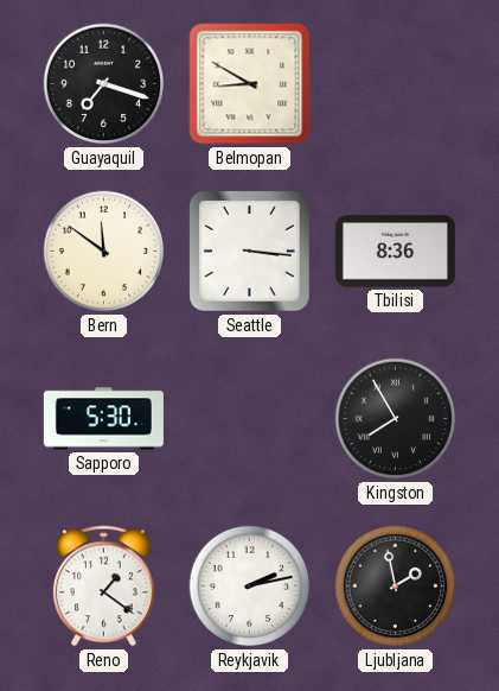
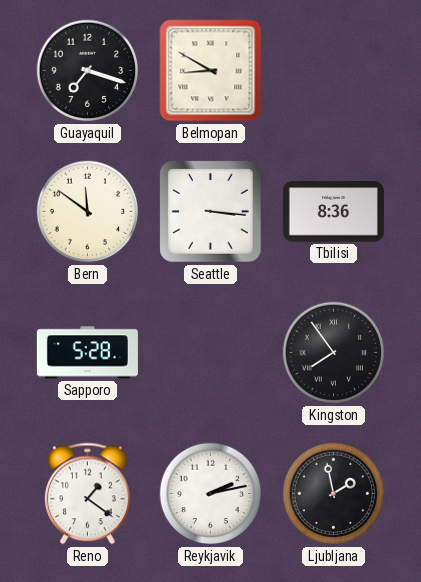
Sapporo: 5:30 -> 5:28
Kingston: 7:55 -> 7:54
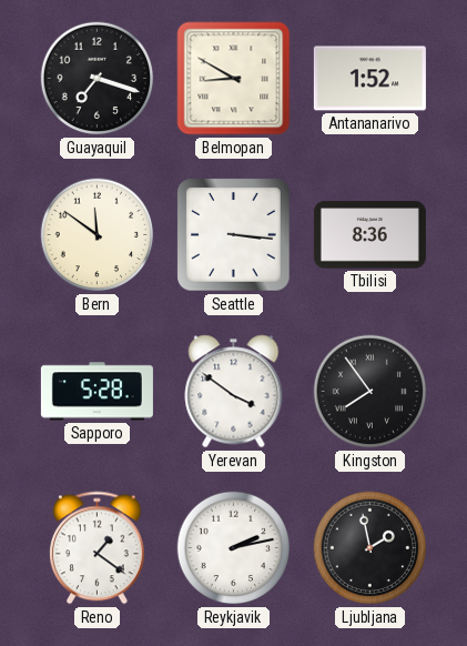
Antananarivo: none -> 1:52
Yerevan: none -> 3:51
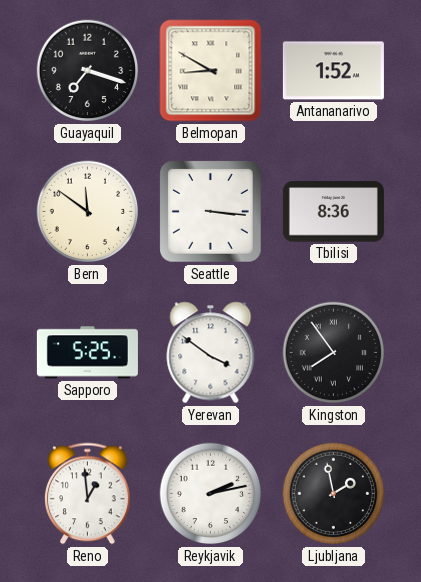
Sapporo: 5:28 -> 5:25
Reno: 1:21 -> 12:59
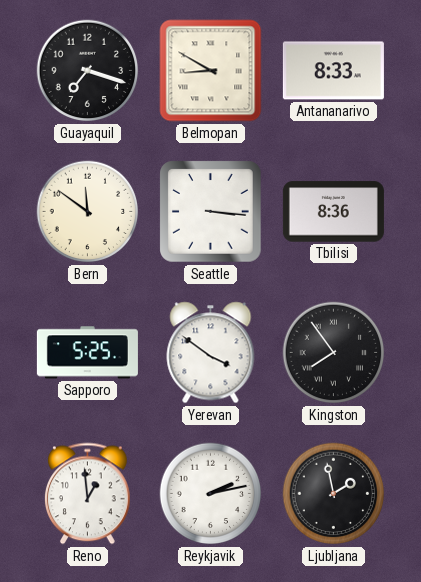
Antananarivo: 1:52 -> 8:33
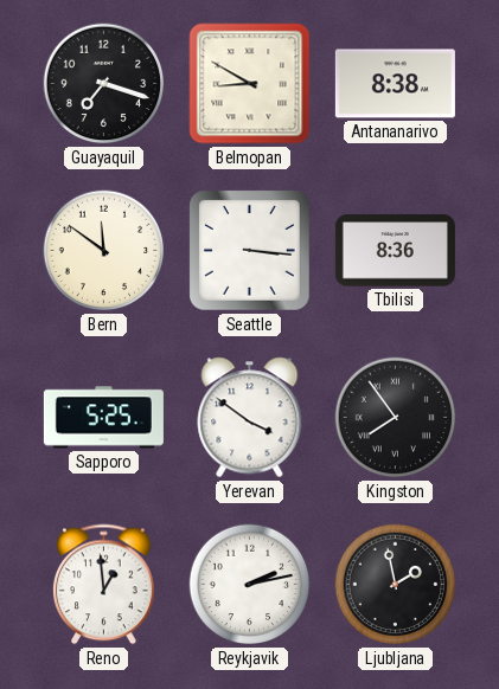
Antananarivo: 8:33 -> 8:38
